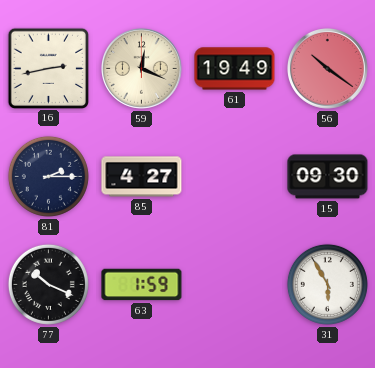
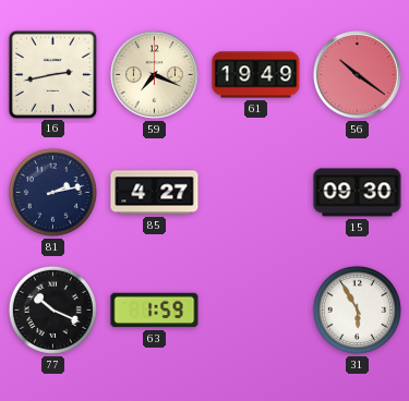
59: 12:19 -> 7:19
81: 2:15 -> 2:13
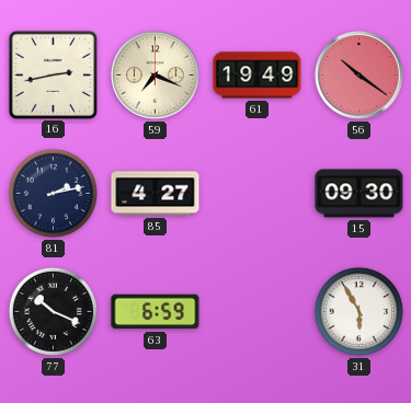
63: 1:59 -> 6:59
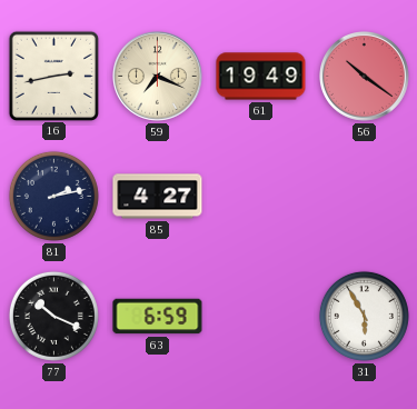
15: 09:30 -> none
